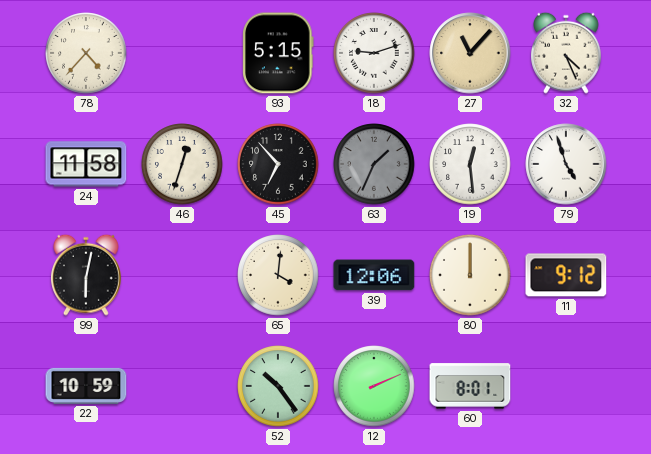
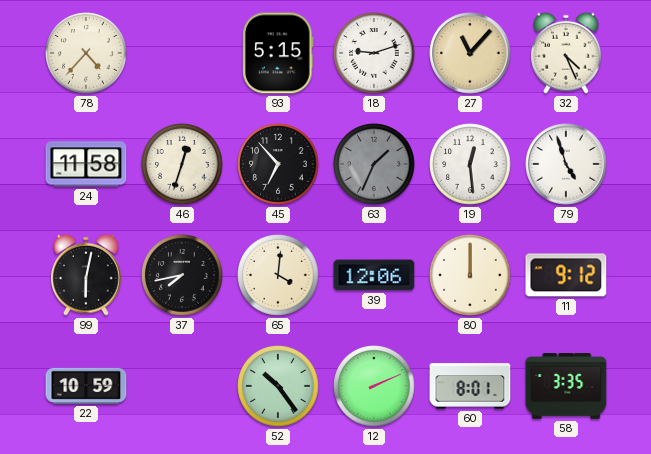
37: none -> 7:43
58: none -> 3:35
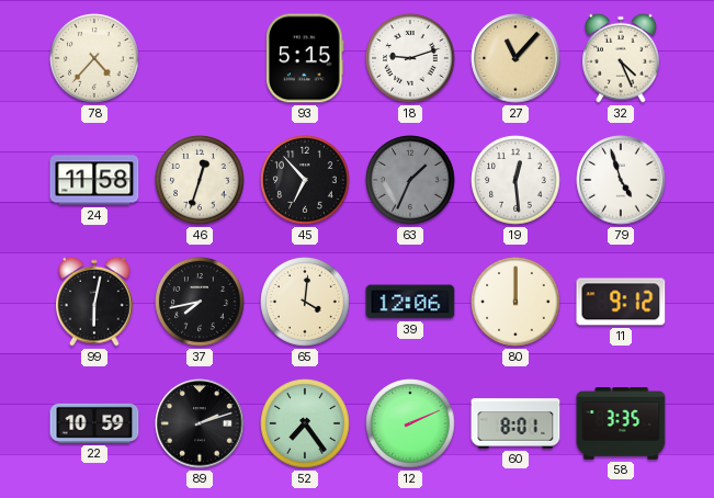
89: none -> 2:12
52: 10:24 -> 7:24
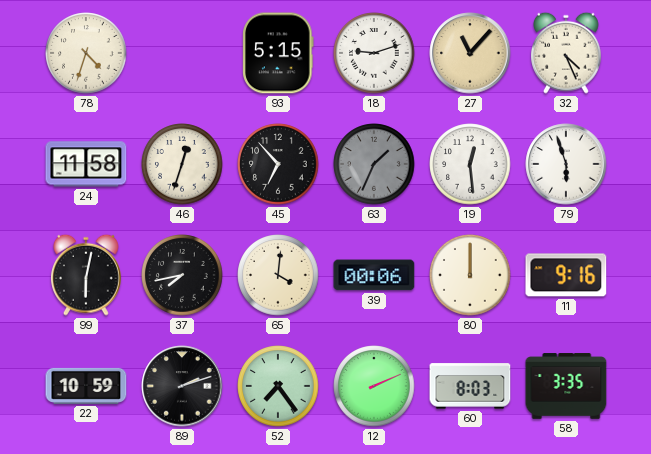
78: 4:37 -> 4:33
79: 4:57 -> 5:57
39: 12:06 -> 00:06
11: 9:12 -> 9:16
60: 8:01 -> 8:03
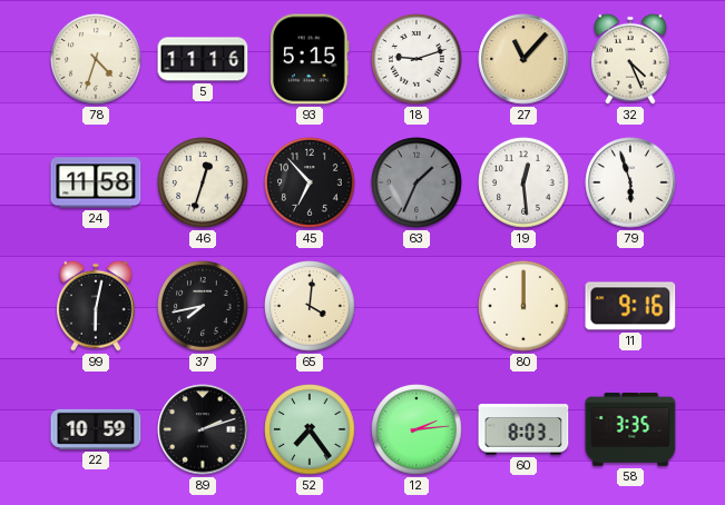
5: none -> 11:16
39: 00:06 -> none
12: 2:11 -> 2:14
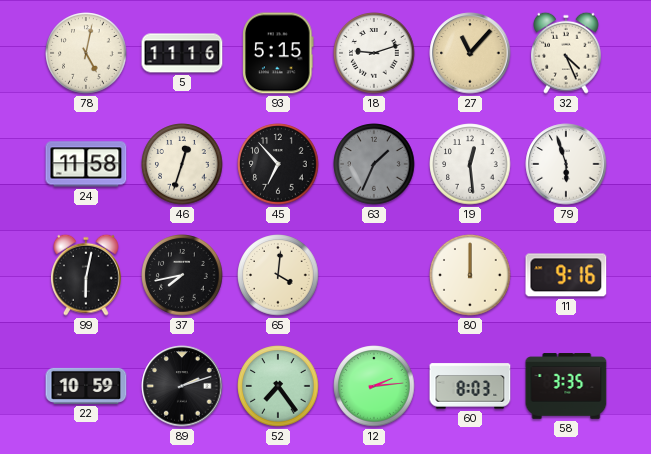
78: 4:33 -> 5:02
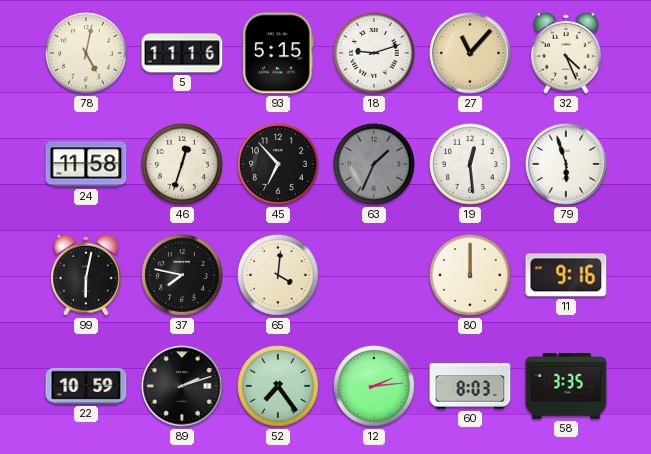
37: 7:43 -> 7:47
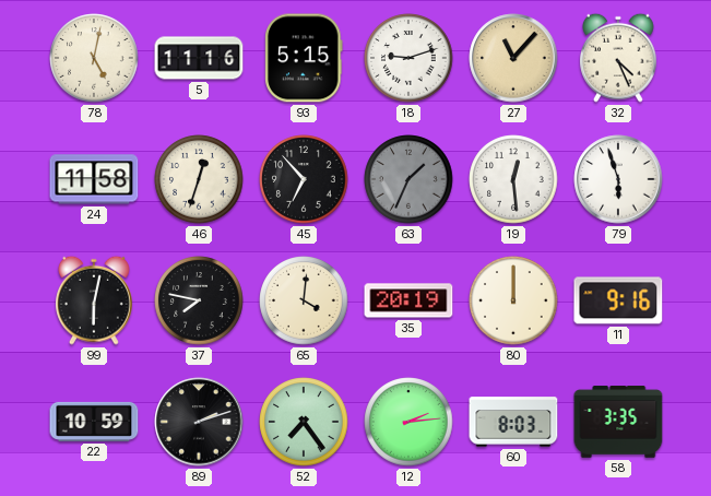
35: none -> 20:19
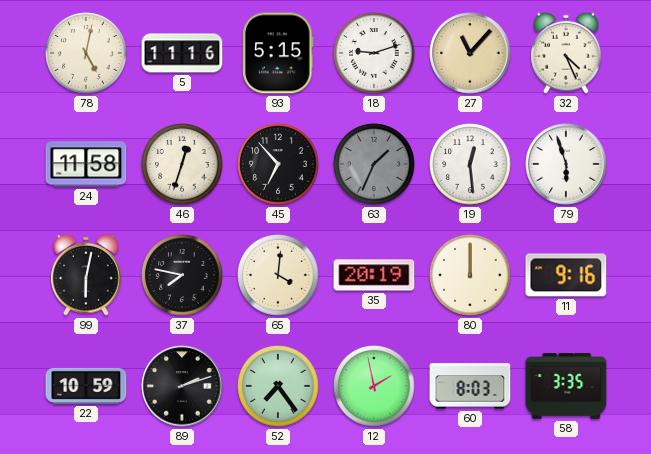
12: 2:14 -> 1:58
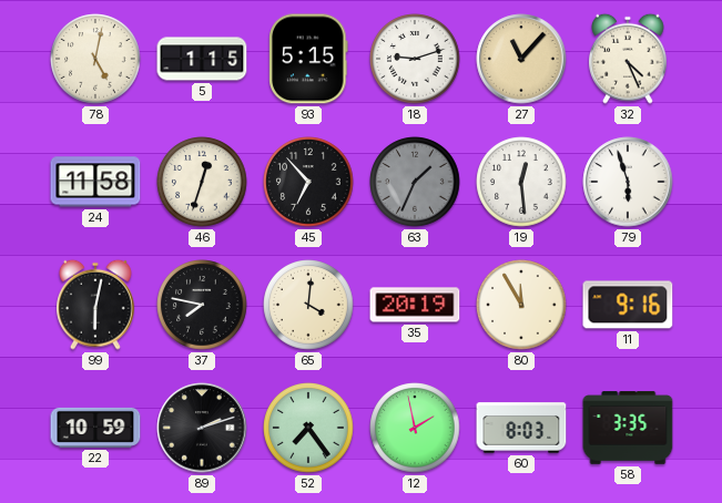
5: 11:16 -> 1:15
80: 12:00 -> 11:55
